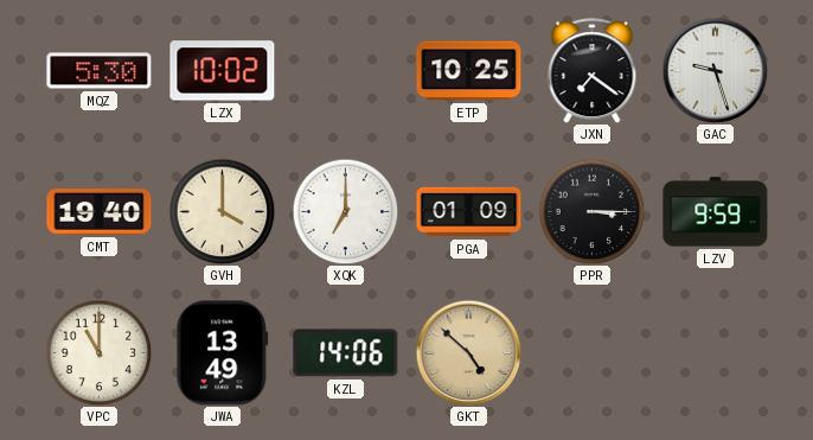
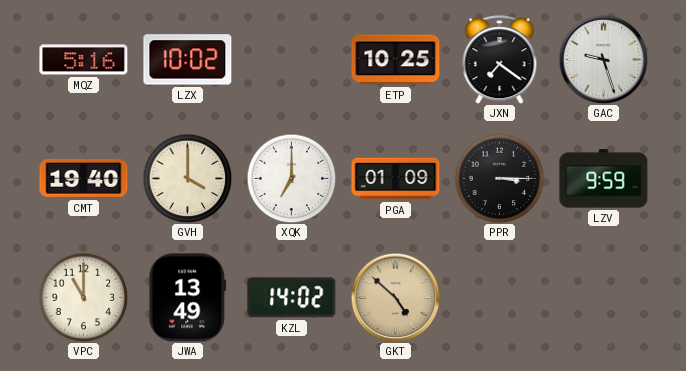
MQZ: 5:30 -> 5:16
KZL: 14:06 -> 14:02
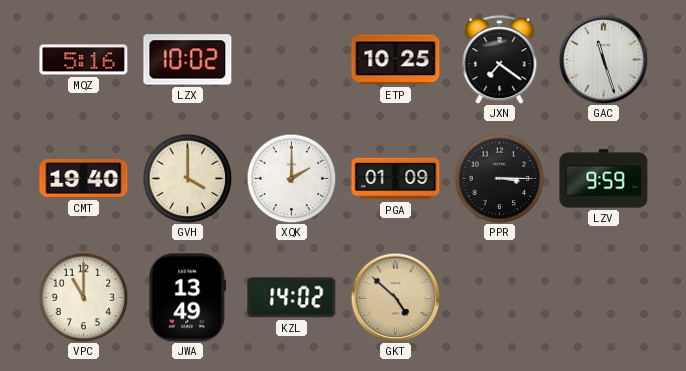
GAC: 9:27 -> 11:27
XQK: 7:00 -> 2:00
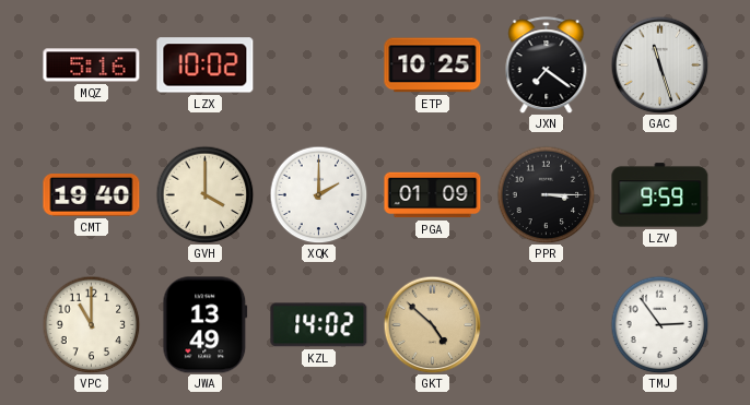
TMJ: none -> 2:54
